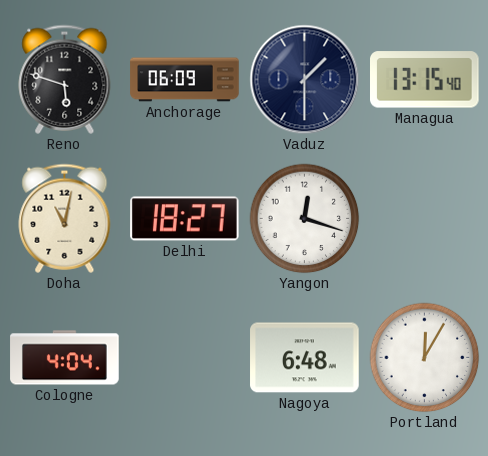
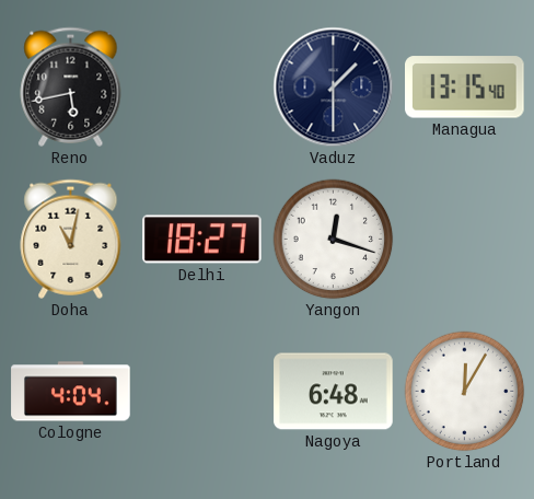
Reno: 5:48 -> 5:43
Anchorage: 06:09 -> none
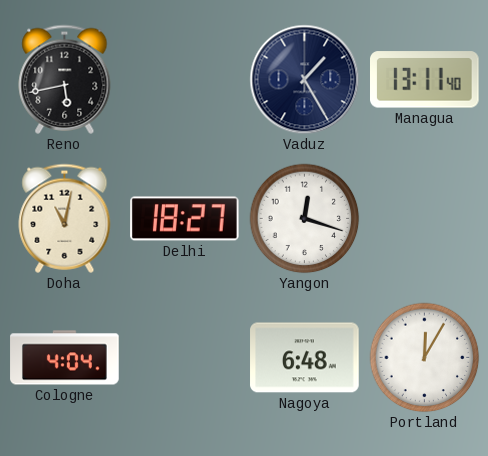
Vaduz: 1:30 -> 1:25
Managua: 13:15 -> 13:11
